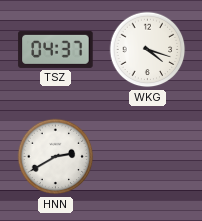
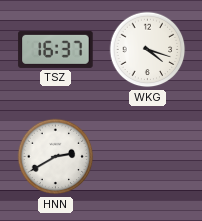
TSZ: 04:37 -> 16:37
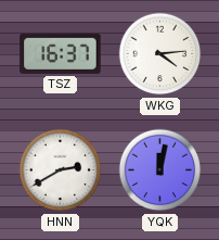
WKG: 4:18 -> 4:14
YQK: none -> 12:02
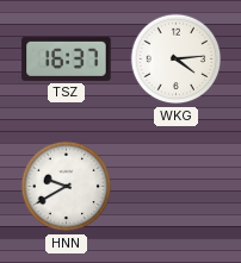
HNN: 2:40 -> 9:40
YQK: 12:02 -> none
